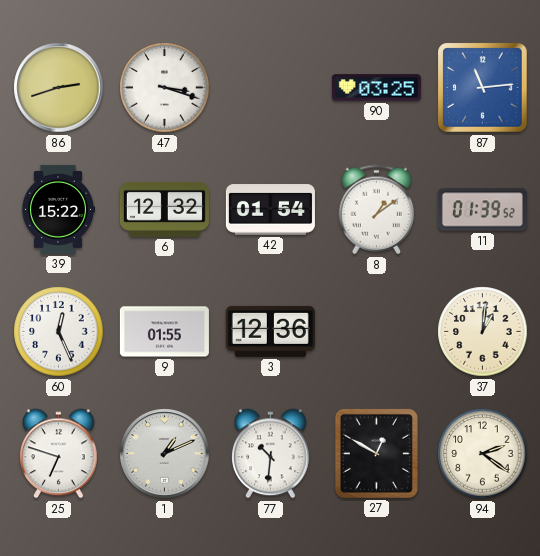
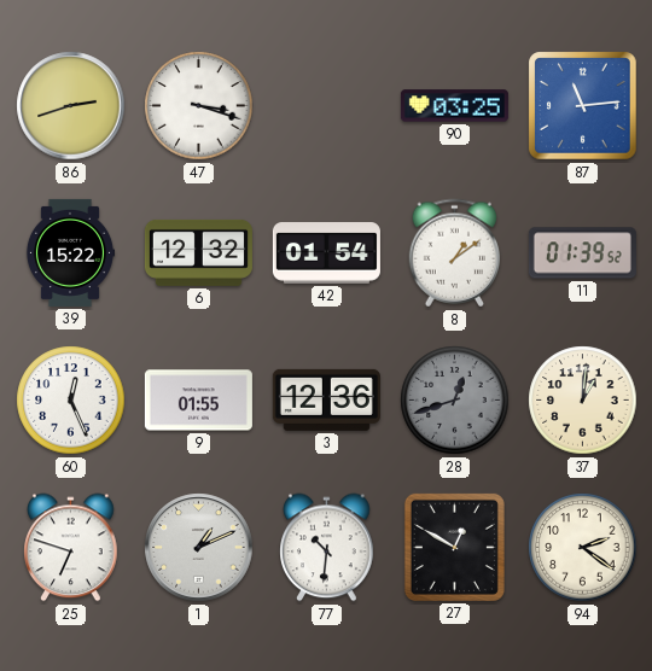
28: none -> 12:42
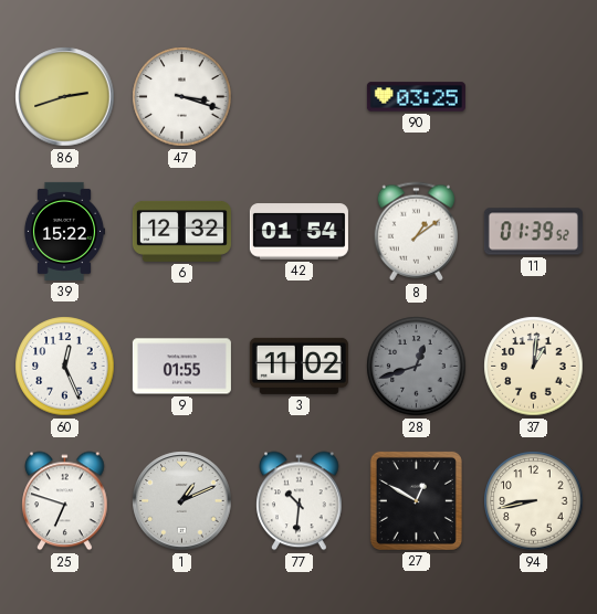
87: 11:14 -> none
3: 12:36 -> 11:02
94: 2:21 -> 8:43
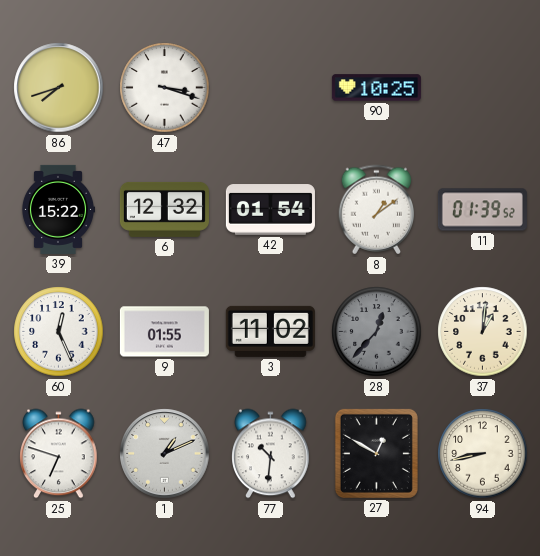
86: 2:42 -> 7:42
90: 03:25 -> 10:25
28: 12:42 -> 12:37
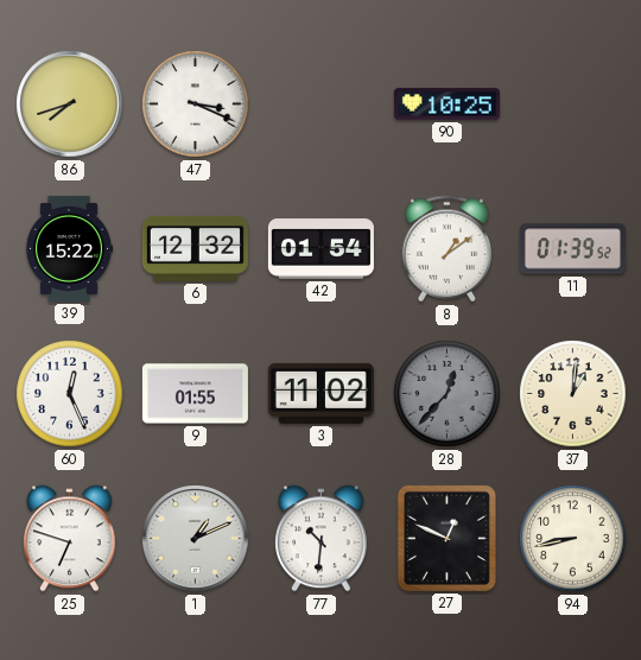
47: 3:18 -> 3:19
27: 12:50 -> 12:49
